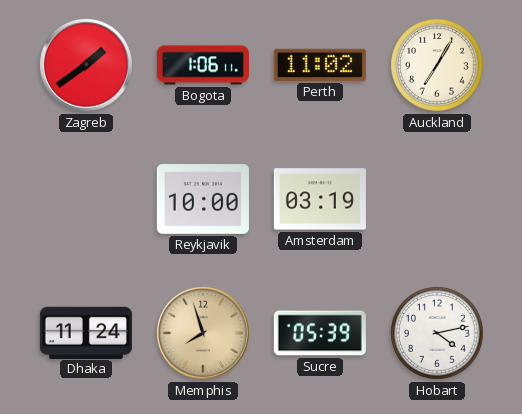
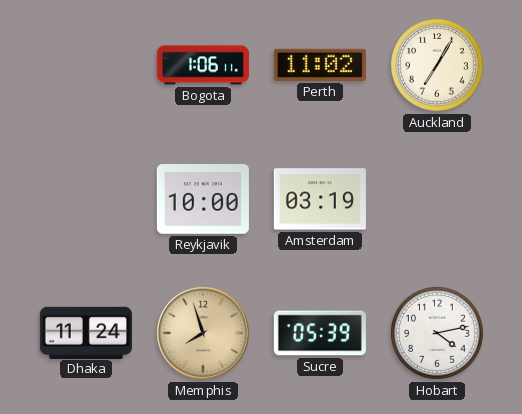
Zagreb: 1:39 -> none
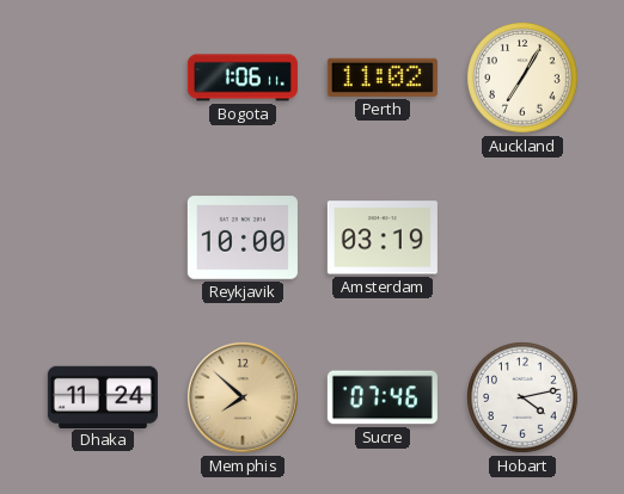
Memphis: 7:57 -> 7:52
Sucre: 05:39 -> 07:46
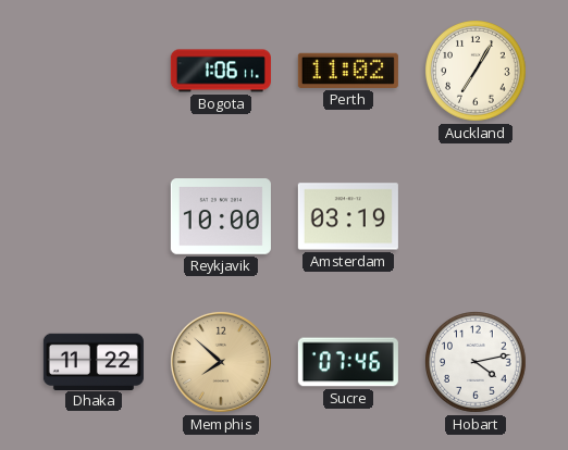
Dhaka: 11:24 -> 11:22
